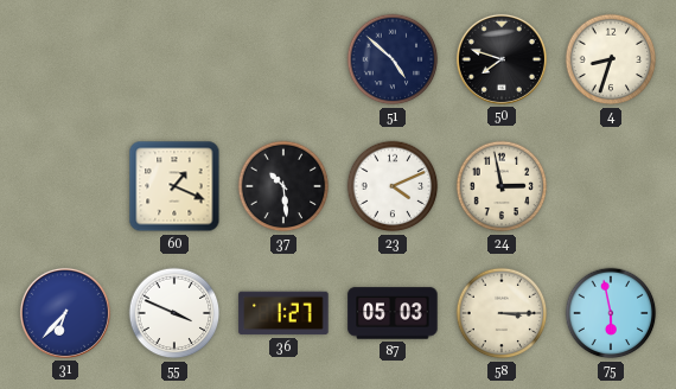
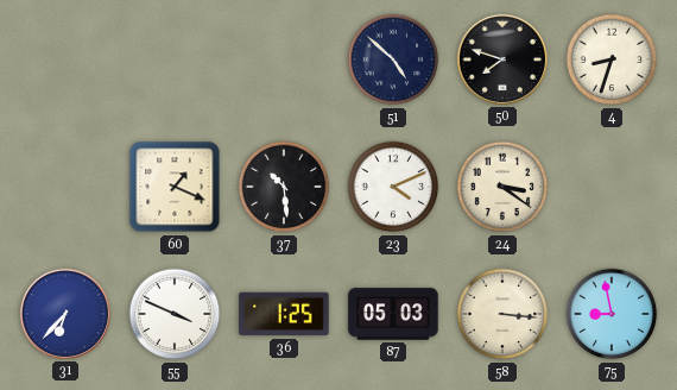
24: 2:58 -> 3:21
36: 1:27 -> 1:25
58: 3:15 -> 3:16
75: 5:58 -> 8:58
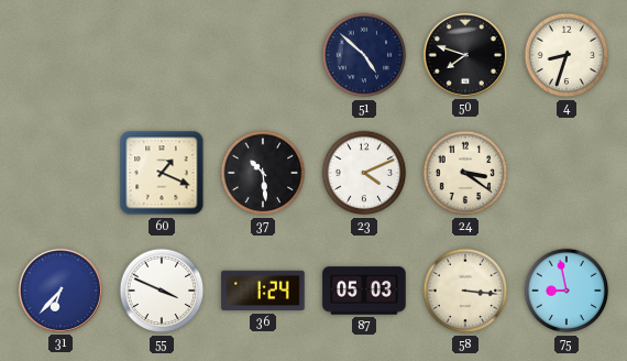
36: 1:25 -> 1:24
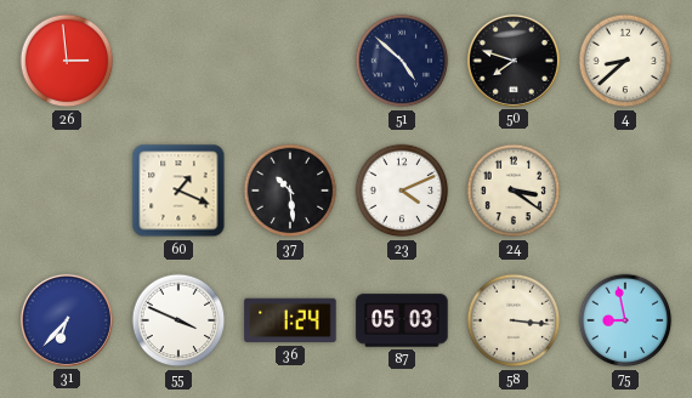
26: none -> 2:59
4: 8:33 -> 8:38
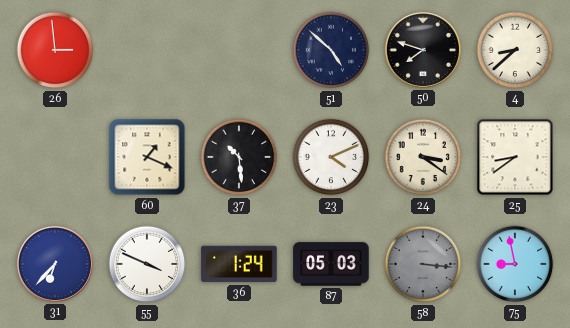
25: none -> 8:39
58 dial: cream -> grey
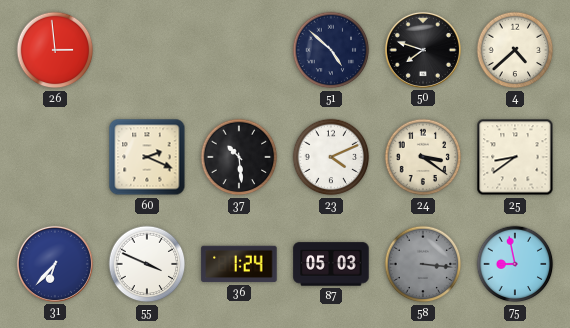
4: 8:38 -> 4:38
60: 1:19 -> 2:19
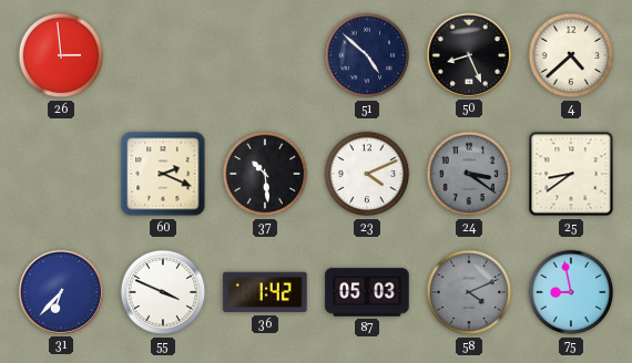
50: 7:48 -> 8:26
24 dial: cream -> grey
36: 1:24 -> 1:42
58: 3:16 -> 4:11
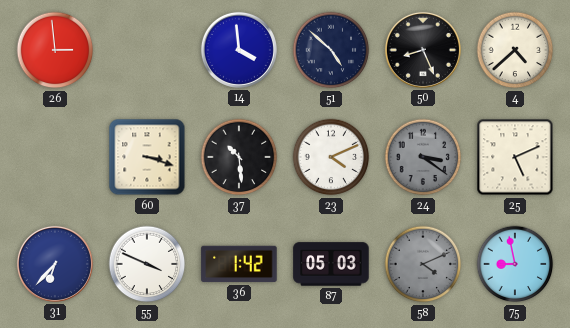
14: none -> 3:59
60: 2:19 -> 3:18
25: 8:39 -> 5:11
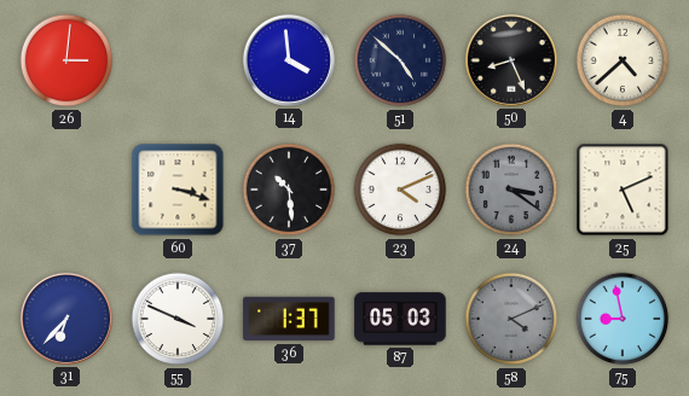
26: 2:59 -> 3:01
36: 1:42 -> 1:37
